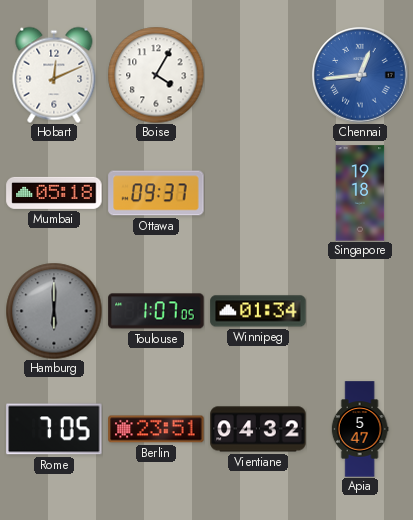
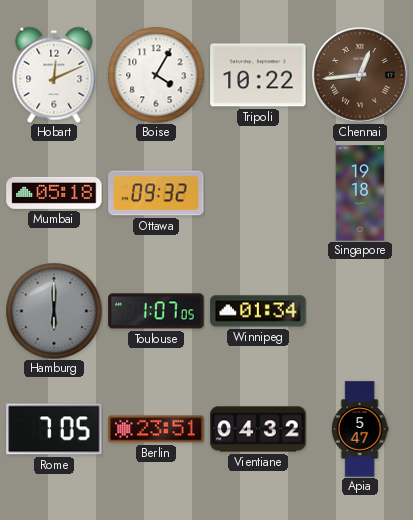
Tripoli: none -> 10:22
Chennai dial: blue -> brown
Ottawa: 09:37 -> 09:32
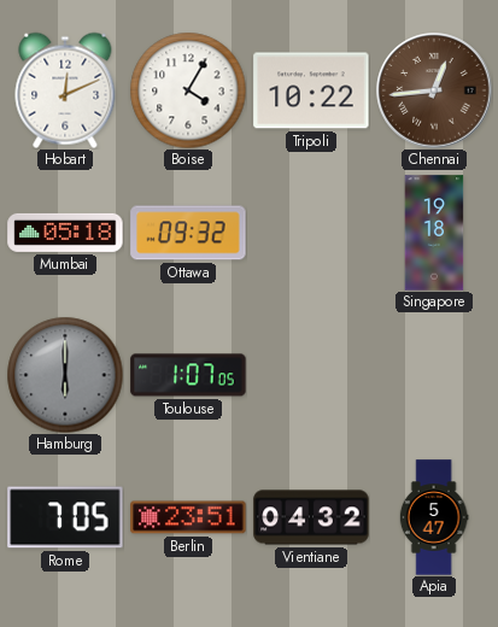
Winnipeg: 01:34 -> none
